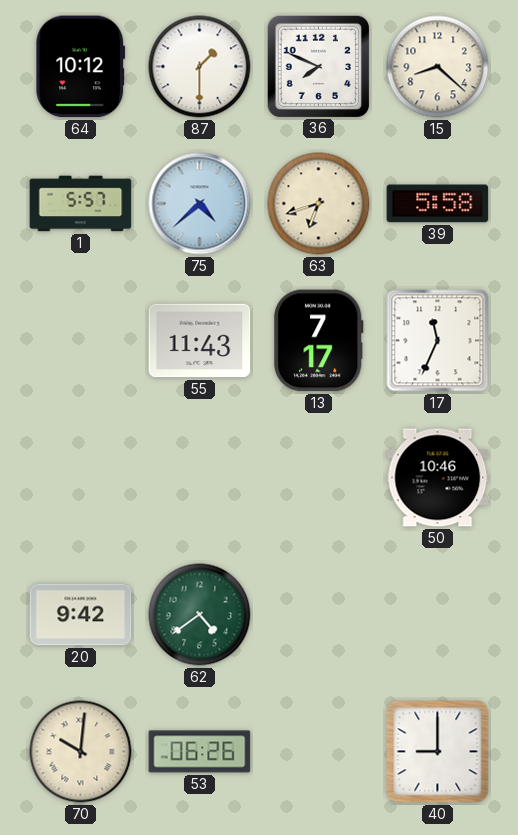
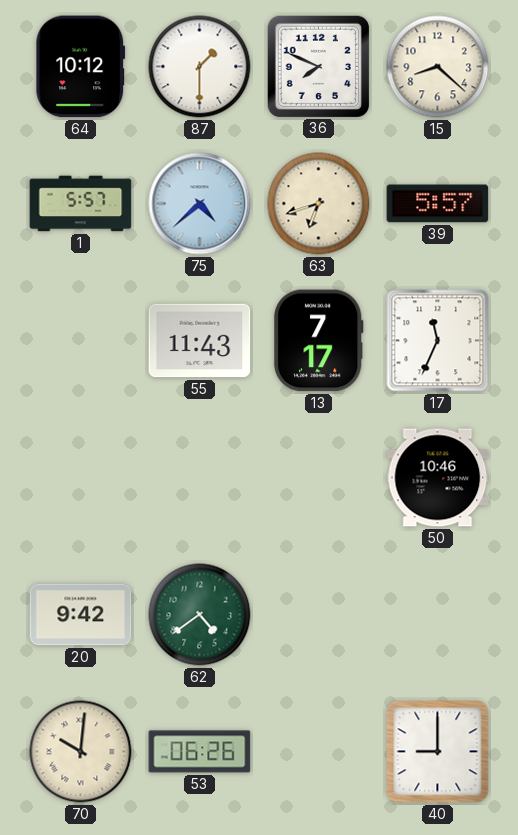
39: 5:58 -> 5:57
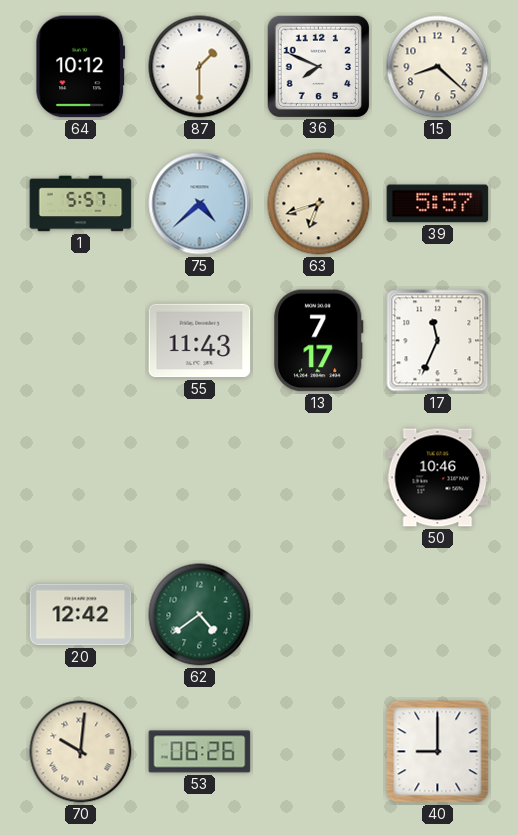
20: 9:42 -> 12:42
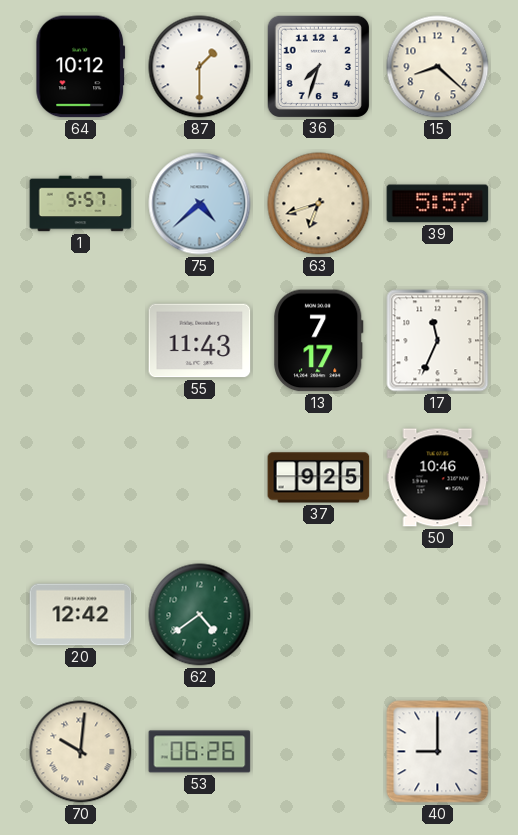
36: 7:49 -> 7:33
37: none -> 9:25
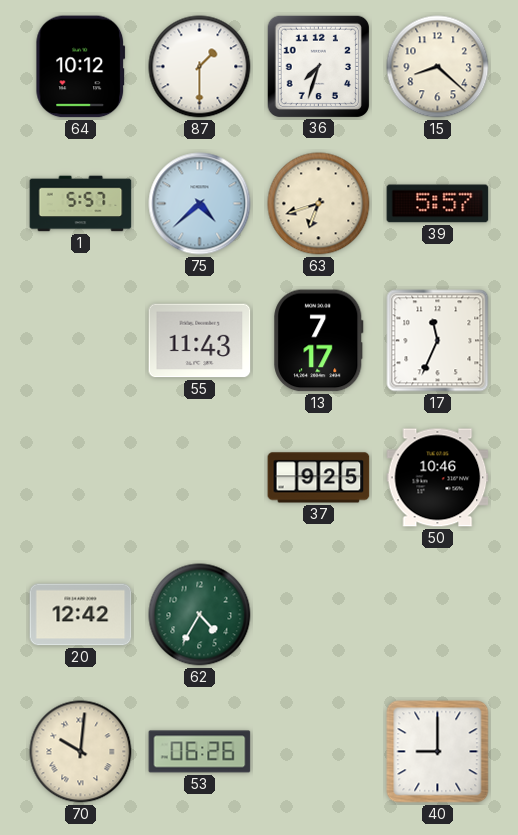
62: 4:39 -> 4:35
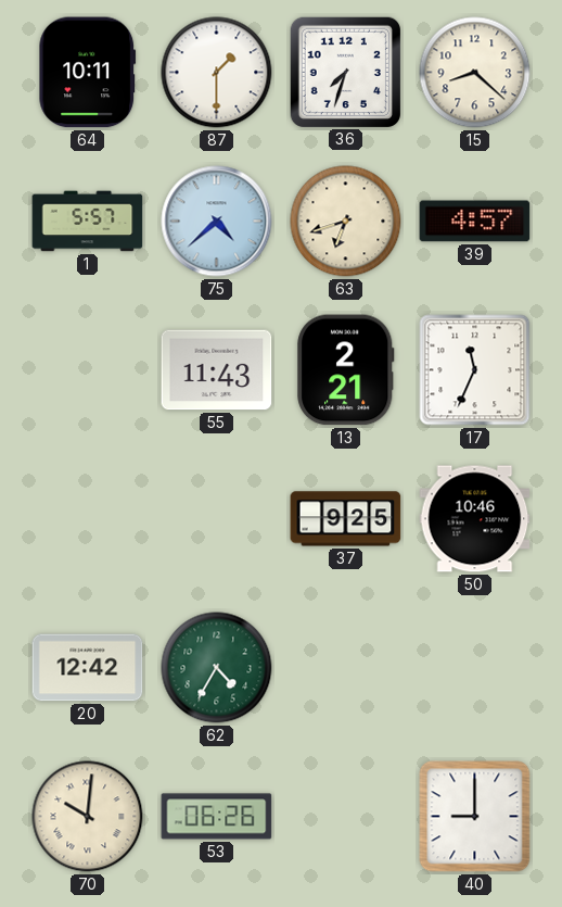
64: 10:12 -> 10:11
39: 5:57 -> 4:57
13: 7:17 -> 2:21
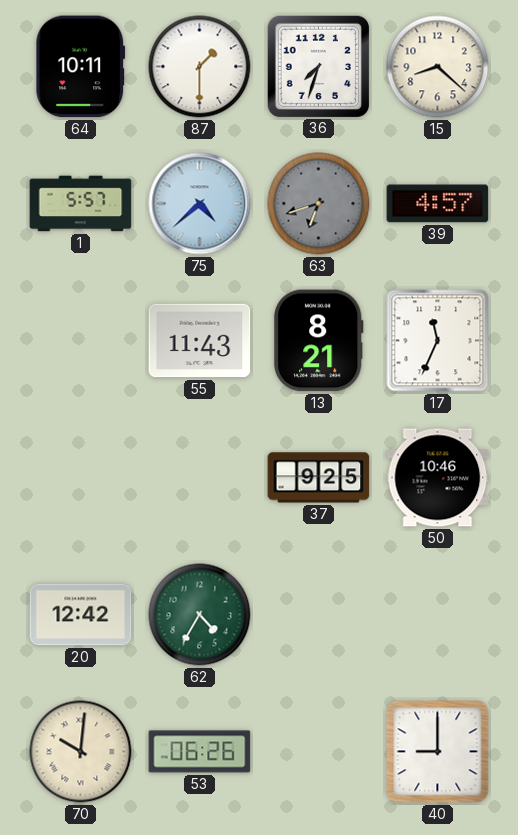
63 dial: cream -> grey
13: 2:21 -> 8:21
